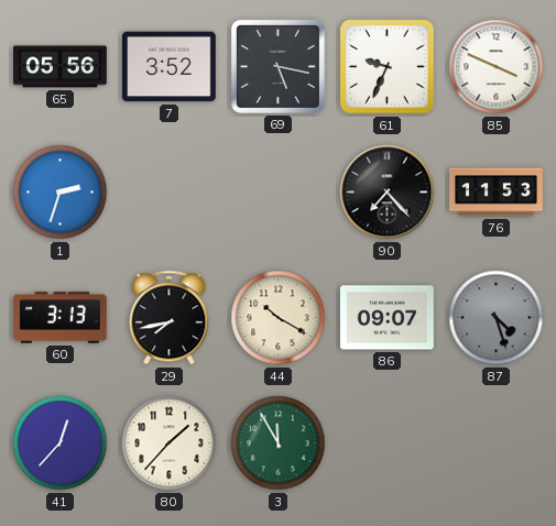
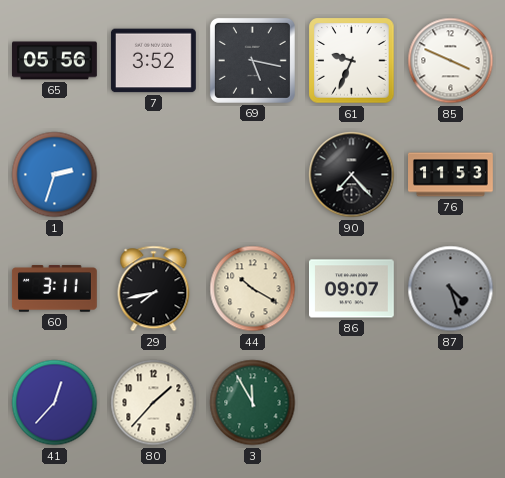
60: 3:13 -> 3:11
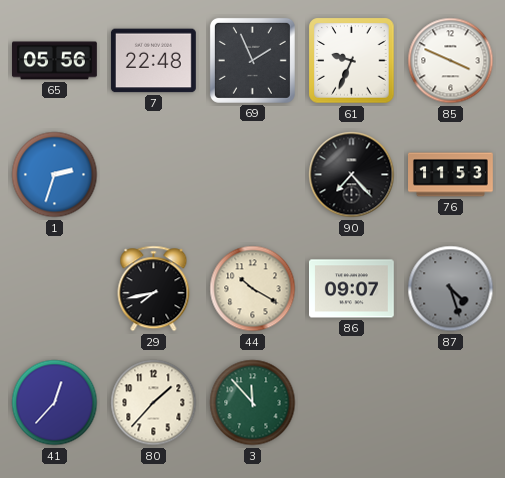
7: 3:52 -> 22:48
69: 5:17 -> 1:56
60: 3:11 -> none
3: 11:55 -> 11:53
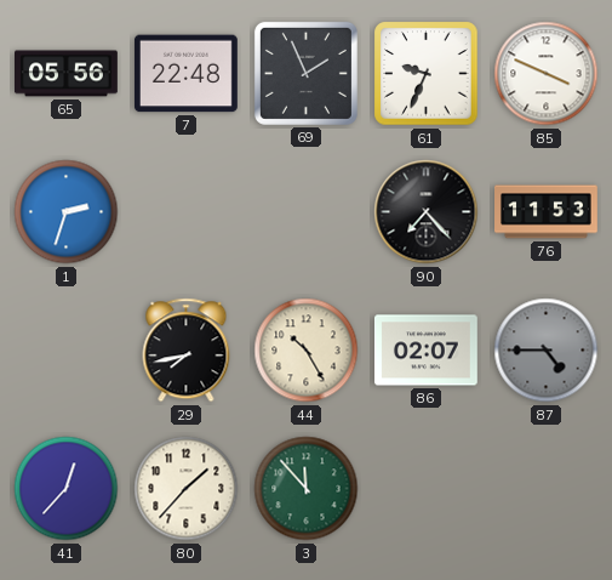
44: 10:20 -> 10:25
86: 09:07 -> 02:07
87: 4:27 -> 4:45
